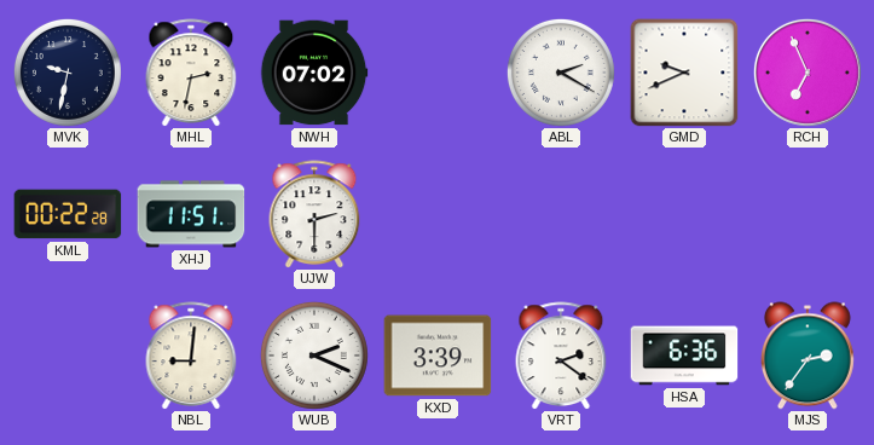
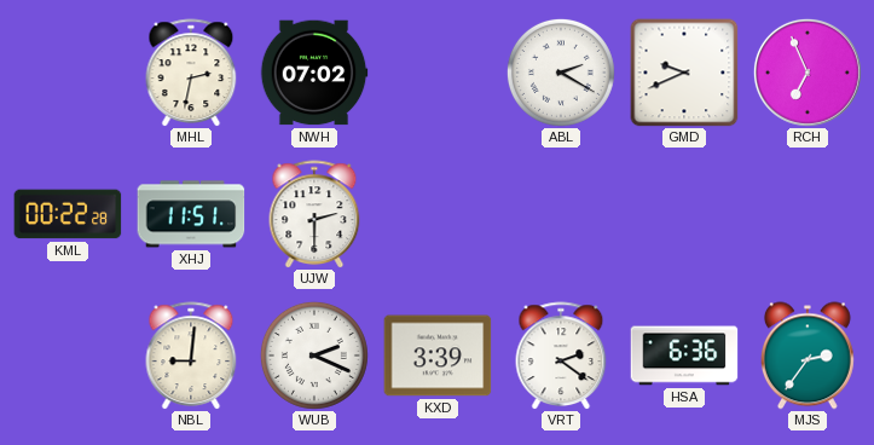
MVK: 9:32 -> none
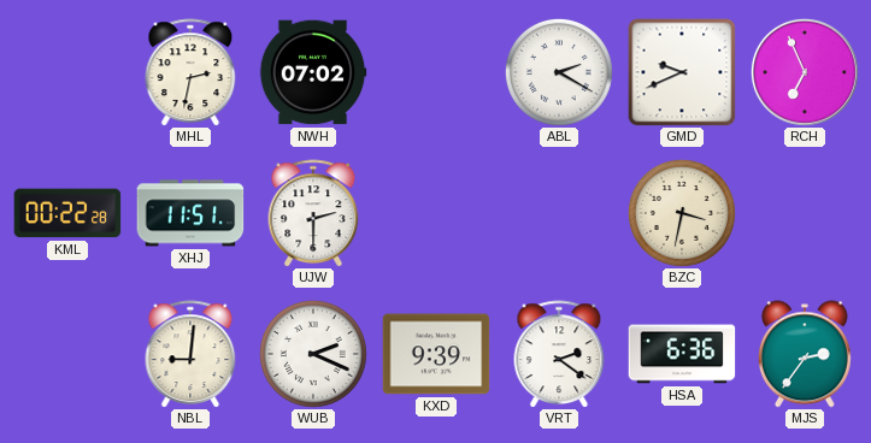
BZC: none -> 3:32
KXD: 3:39 -> 9:39
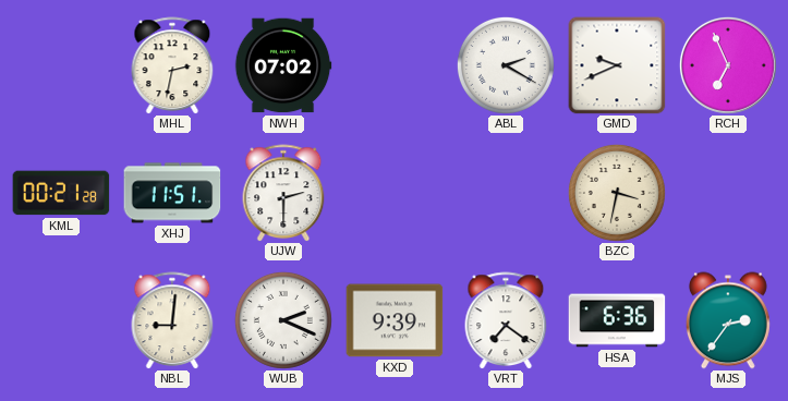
KML: 00:22 -> 00:21
VRT: 2:21 -> 7:21
